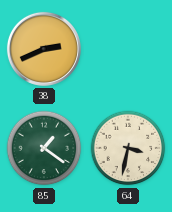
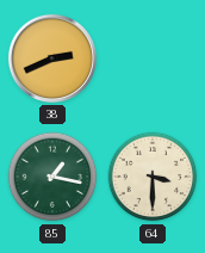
85: 1:21 -> 1:17
64: 3:32 -> 3:30
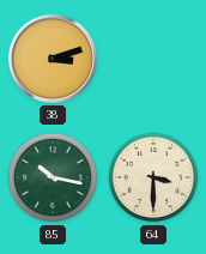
38: 2:41 -> 3:12
85: 1:17 -> 10:17
